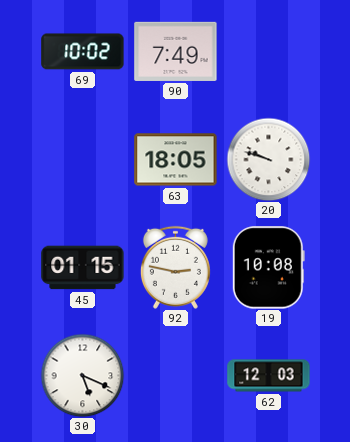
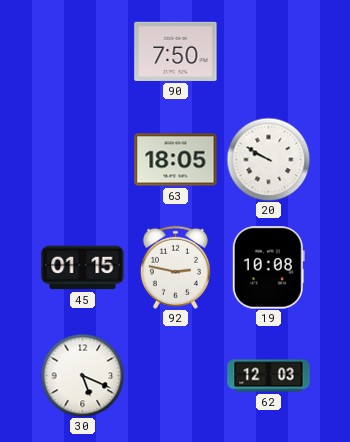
69: 10:02 -> none
90: 7:49 -> 7:50
20: 9:48 -> 9:50
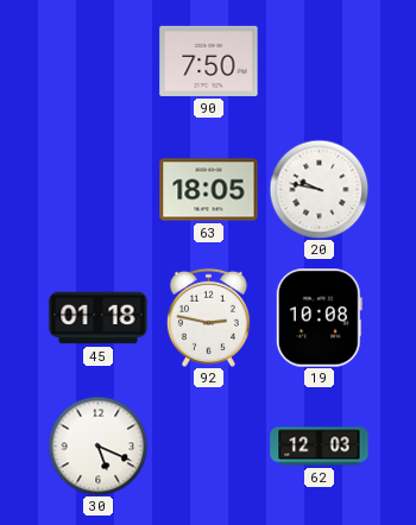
20: 9:50 -> 9:47
45: 01:15 -> 01:18
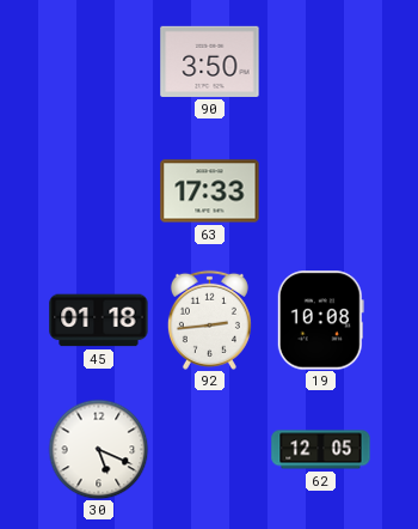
90: 7:50 -> 3:50
63: 18:05 -> 17:33
20: 9:47 -> none
92: 2:47 -> 2:44
62: 12:03 -> 12:05
